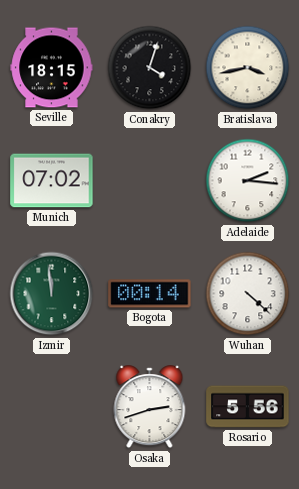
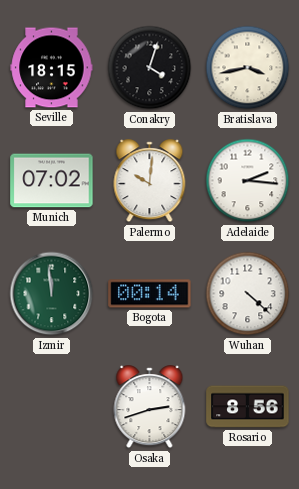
Palermo: none -> 10:01
Rosario: 5:56 -> 8:56
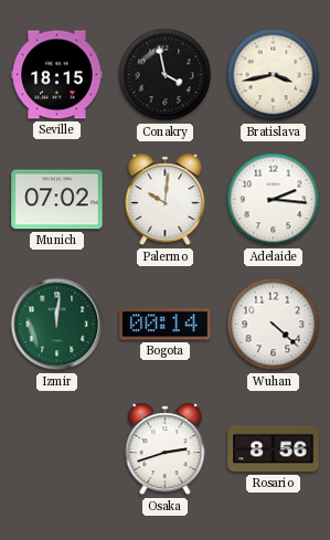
Conakry: 4:03 -> 3:58
Izmir: 11:59 -> 12:01
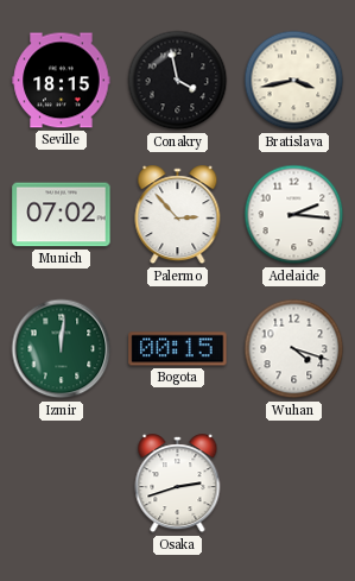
Palermo: 10:01 -> 2:53
Bogota: 00:14 -> 00:15
Wuhan: 4:22 -> 4:18
Rosario: 8:56 -> none
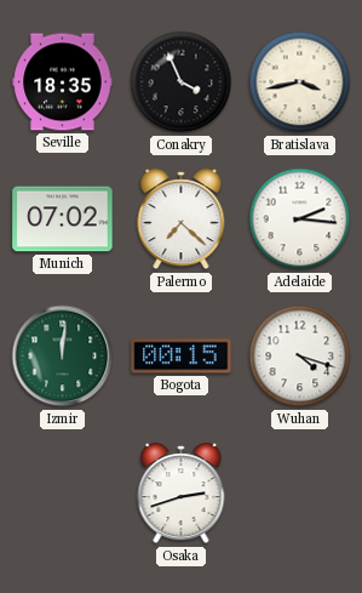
Seville: 18:15 -> 18:35
Conakry: 3:58 -> 3:56
Palermo: 2:53 -> 7:22
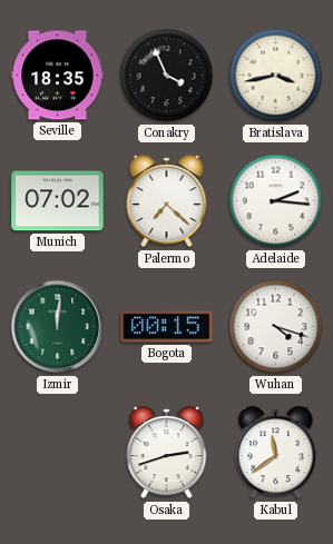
Kabul: none -> 11:39
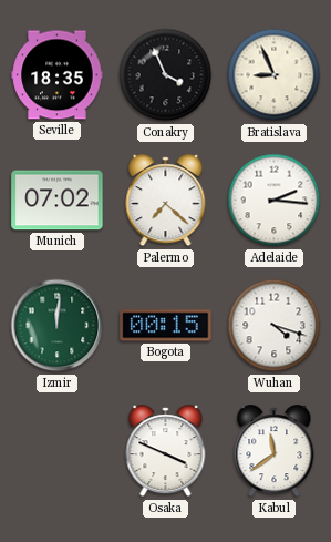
Bratislava: 3:43 -> 8:56
Osaka: 2:42 -> 3:49
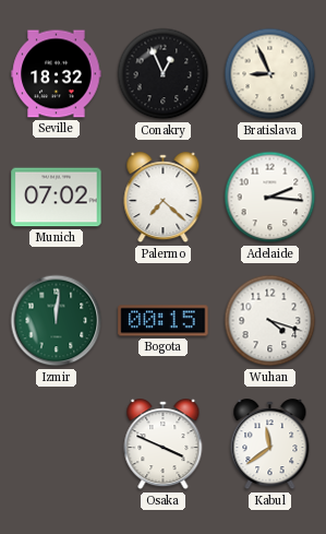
Seville: 18:35 -> 18:32
Conakry: 3:56 -> 12:56
